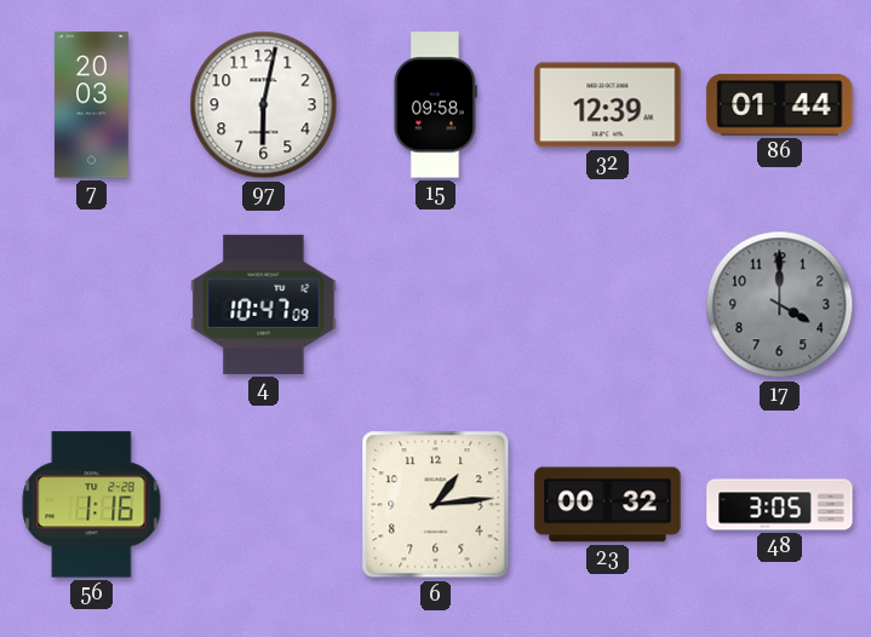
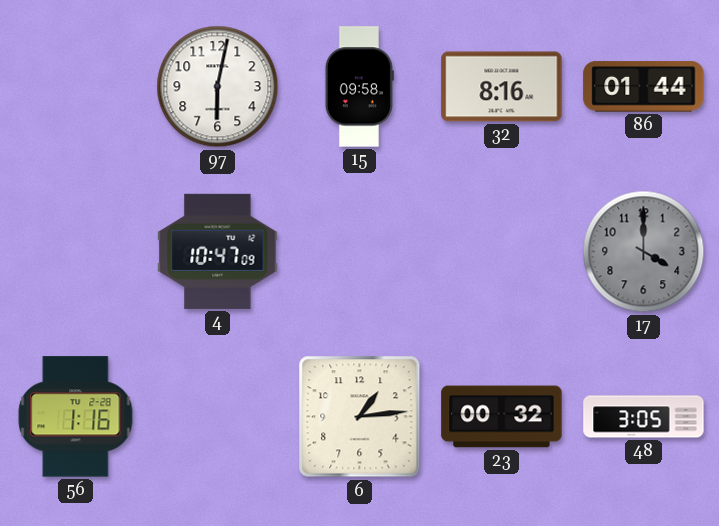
7: 20:03 -> none
32: 12:39 -> 8:16
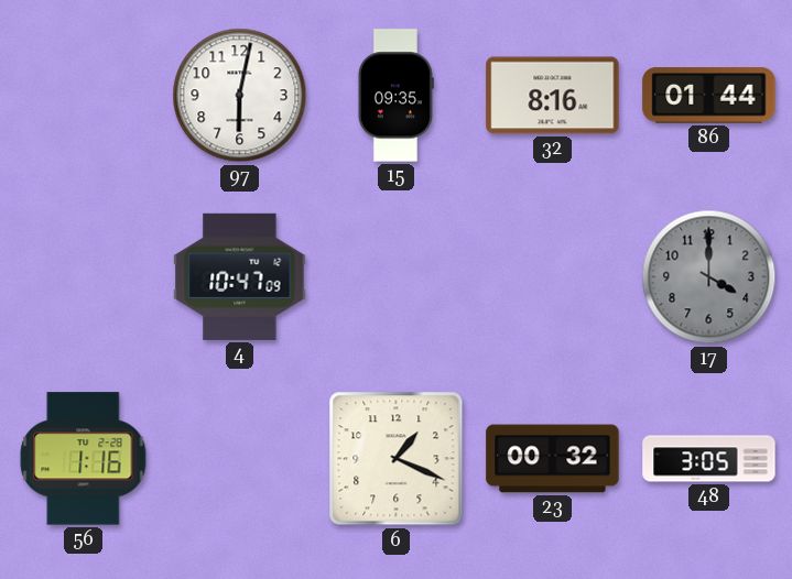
15: 09:58 -> 09:35
6: 1:14 -> 1:19
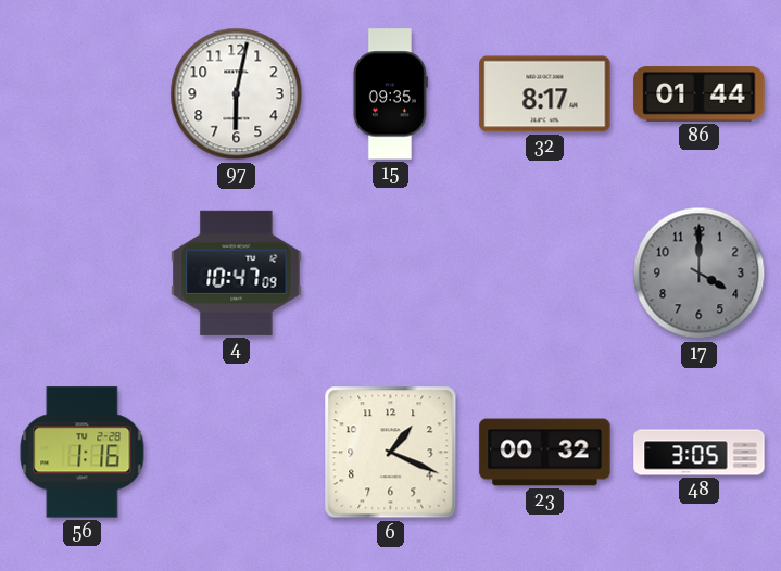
32: 8:16 -> 8:17
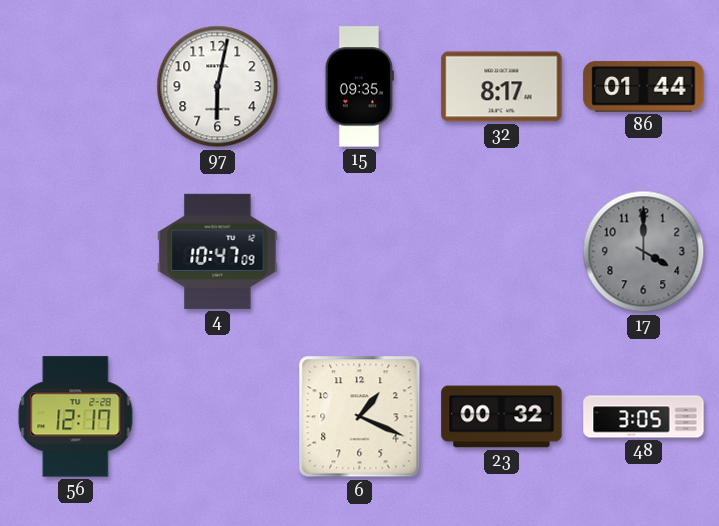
56: 1:16 -> 12:17
